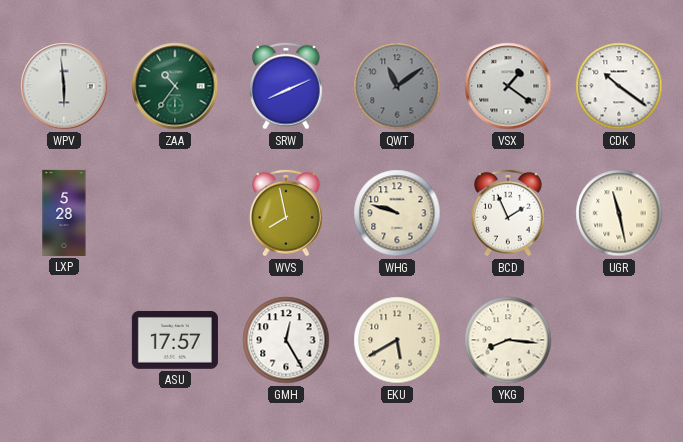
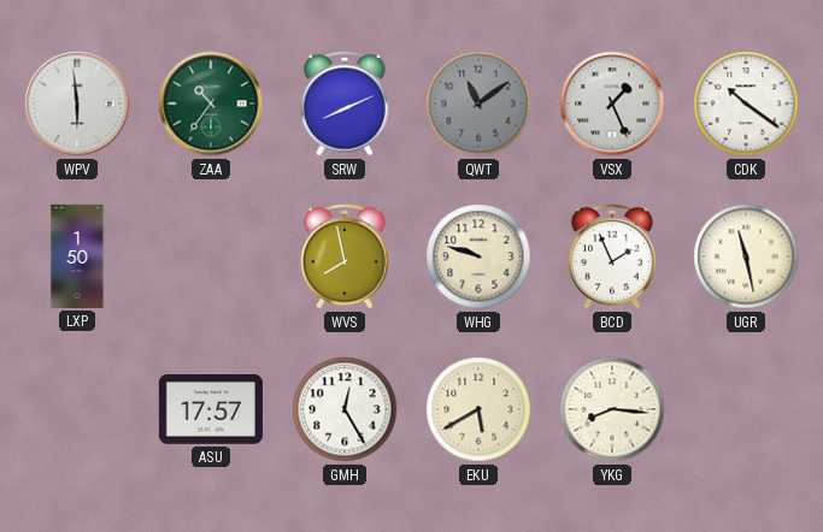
VSX: 1:21 -> 1:26
LXP: 5:28 -> 1:50
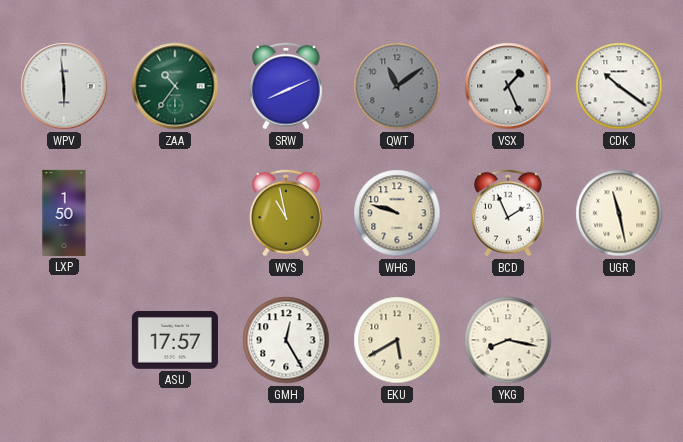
WVS: 7:58 -> 10:58
YKG: 8:16 -> 8:17
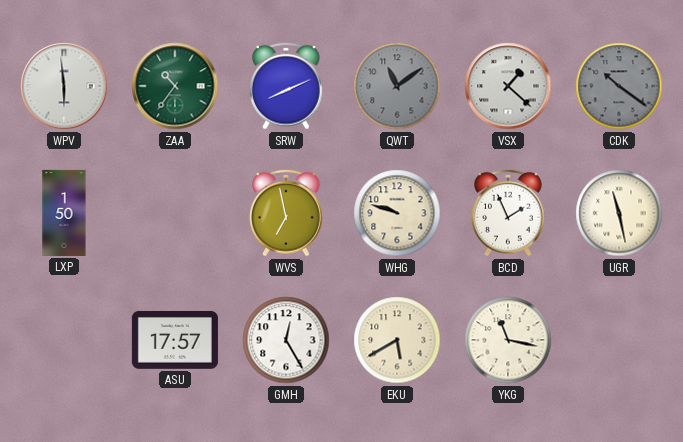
VSX: 1:26 -> 1:22
CDK dial: white -> grey
WVS: 10:58 -> 6:58
YKG: 8:17 -> 11:17
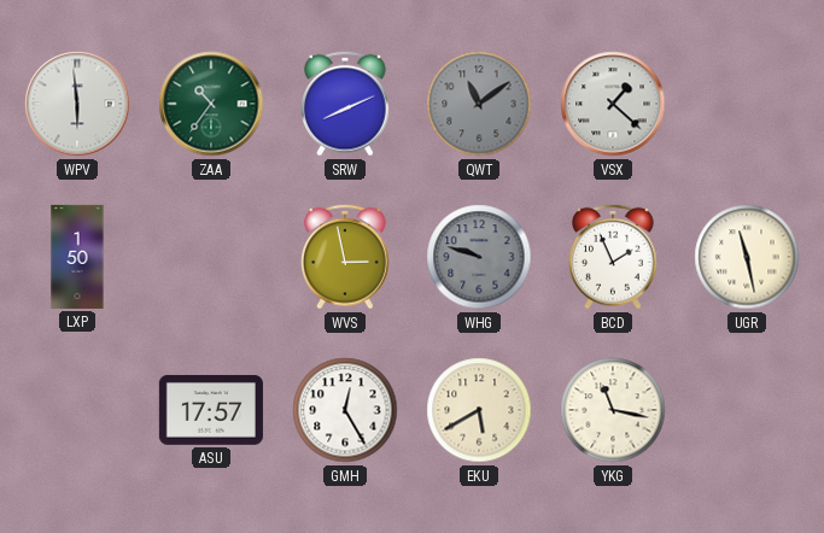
CDK: 10:21 -> none
WVS: 6:58 -> 2:58
WHG dial: cream -> grey
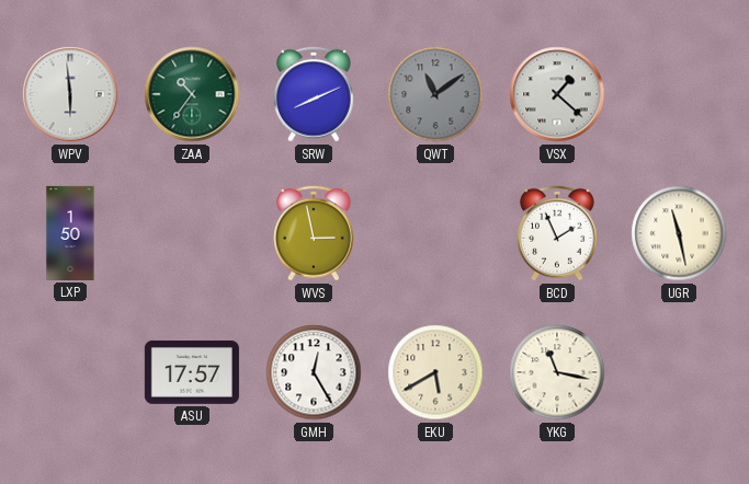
WHG: 9:48 -> none
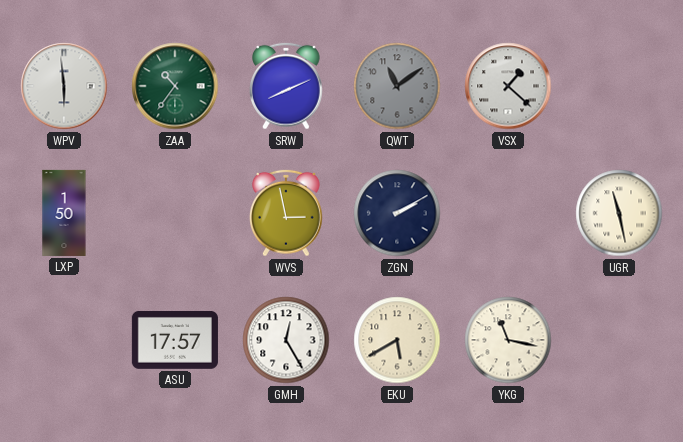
ZGN: none -> 2:10
BCD: 1:56 -> none
